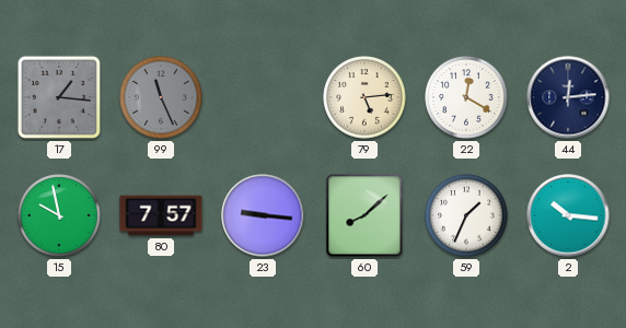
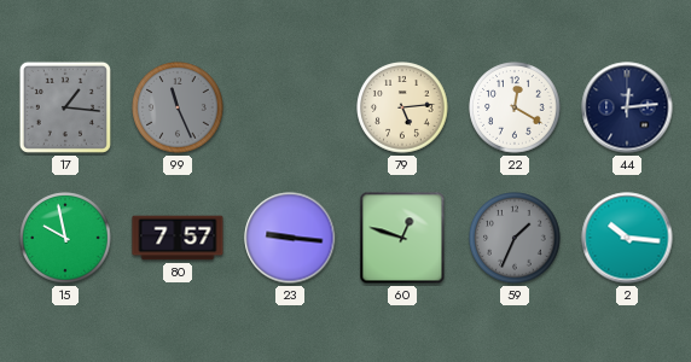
60: 8:08 -> 12:48
59 dial: white -> grey
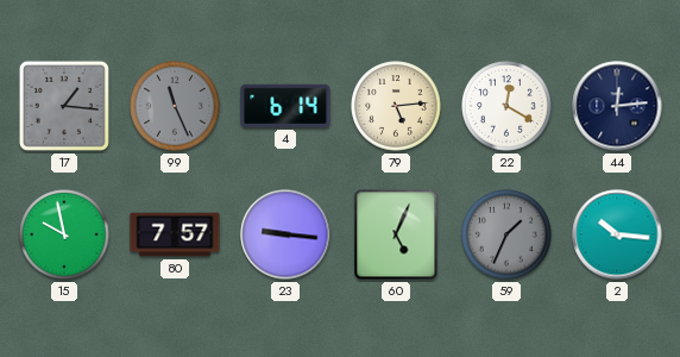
4: none -> 6:14
60: 12:48 -> 5:04
